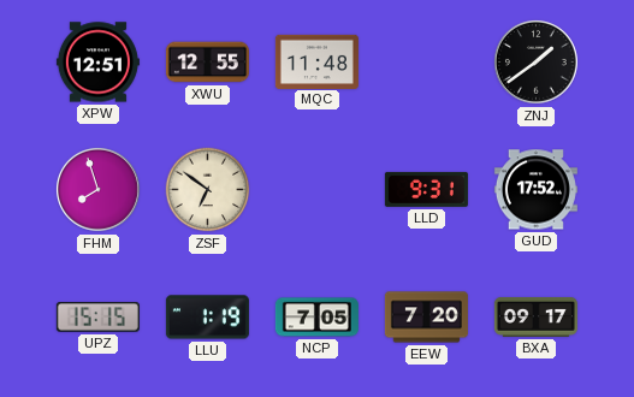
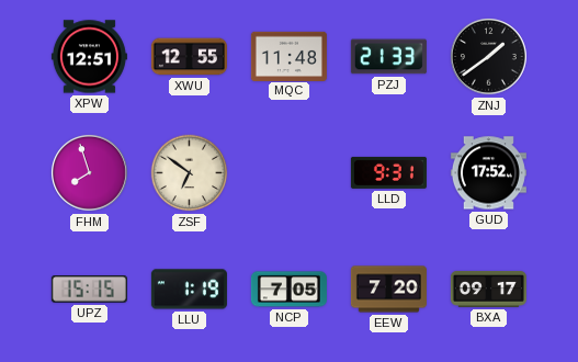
PZJ: none -> 21:33
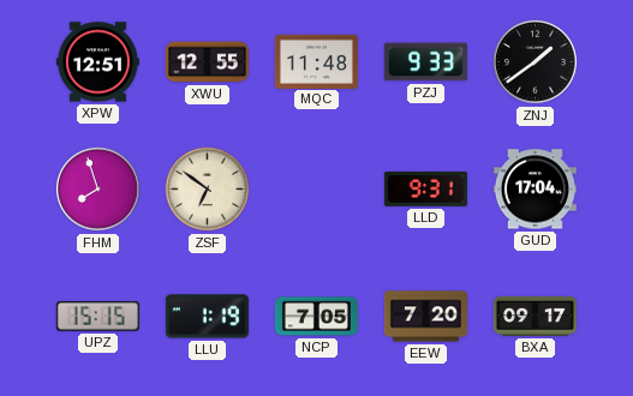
PZJ: 21:33 -> 9:33
GUD: 17:52 -> 17:04
